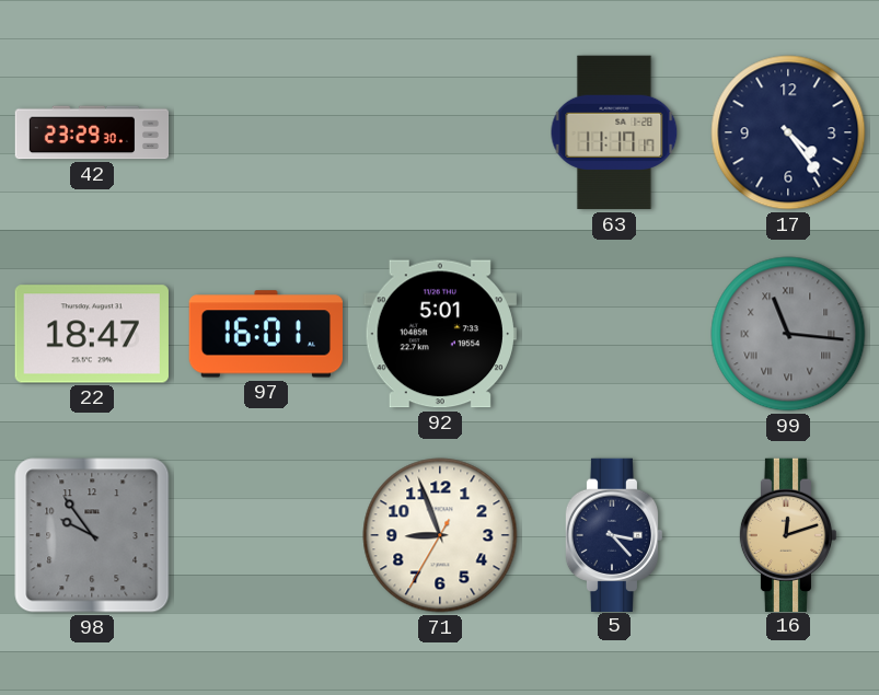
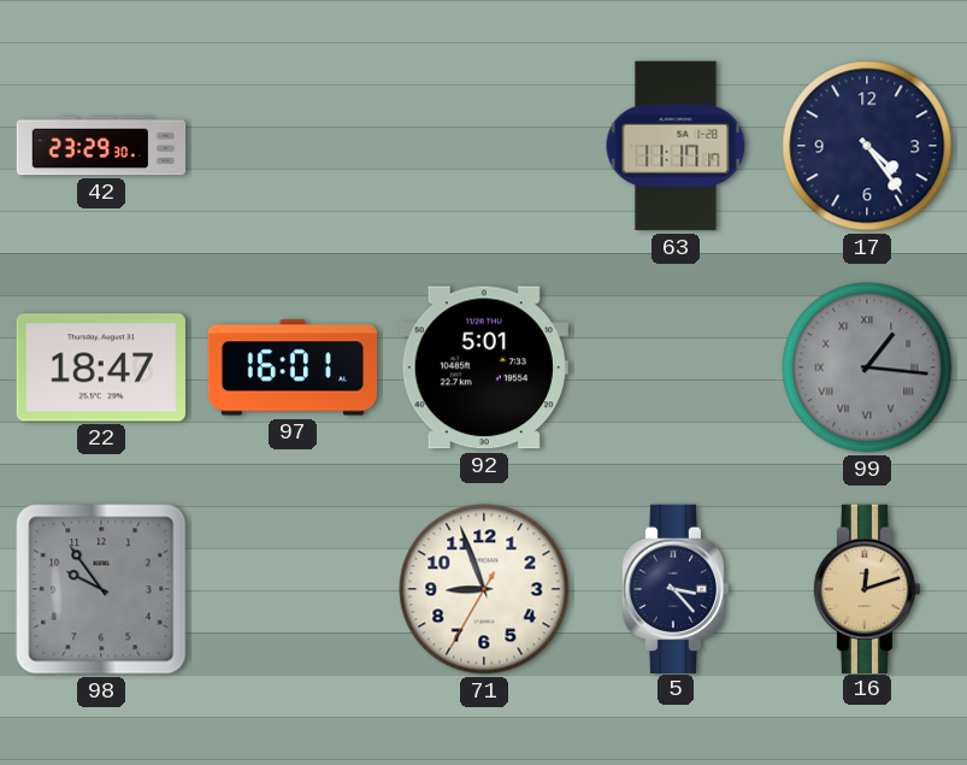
99: 11:16 -> 1:16
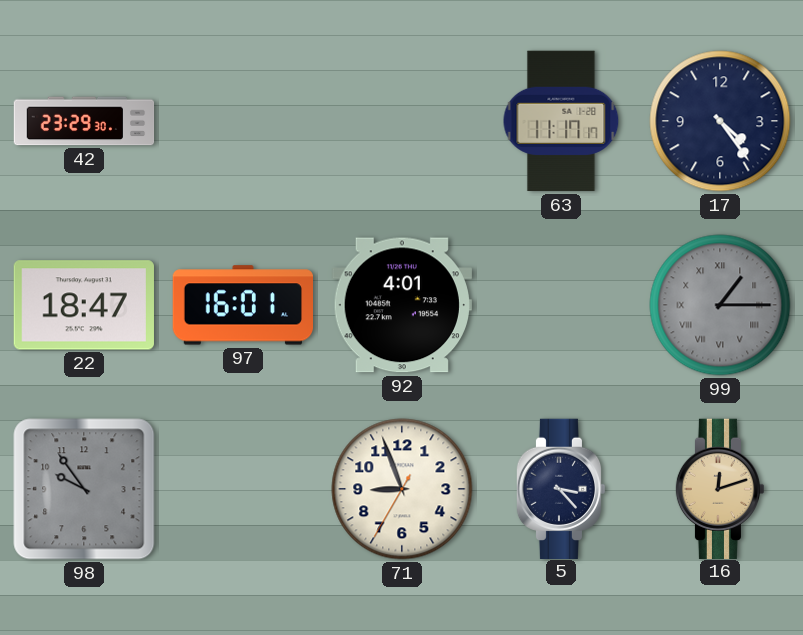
92: 5:01 -> 4:01
99: 1:16 -> 1:15
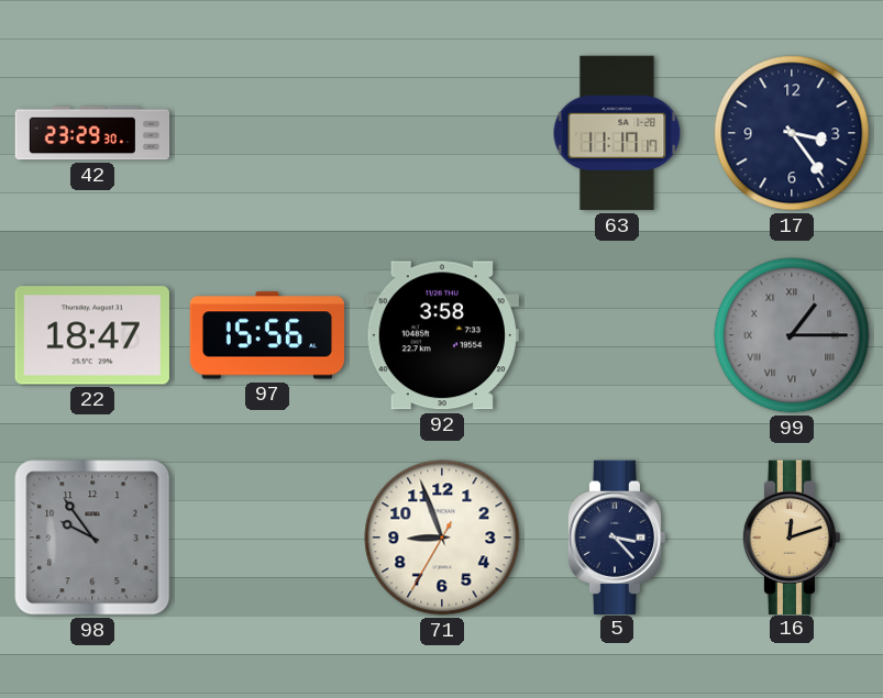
17: 4:24 -> 3:24
97: 16:01 -> 15:56
92: 4:01 -> 3:58
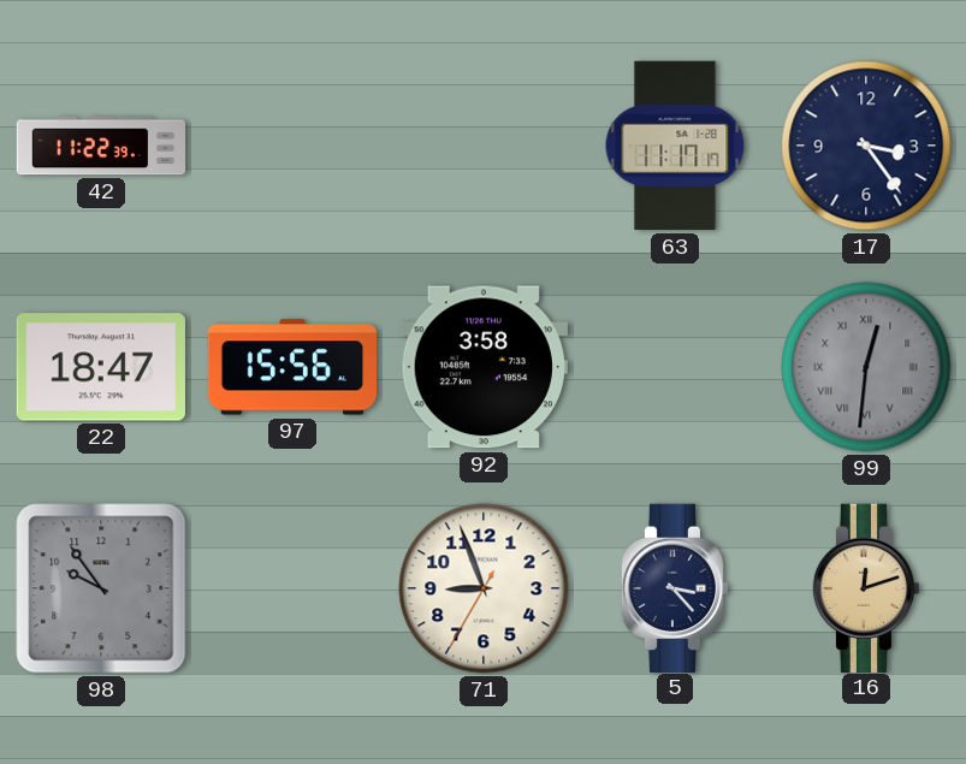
42: 23:29 -> 11:22
99: 1:15 -> 12:31
